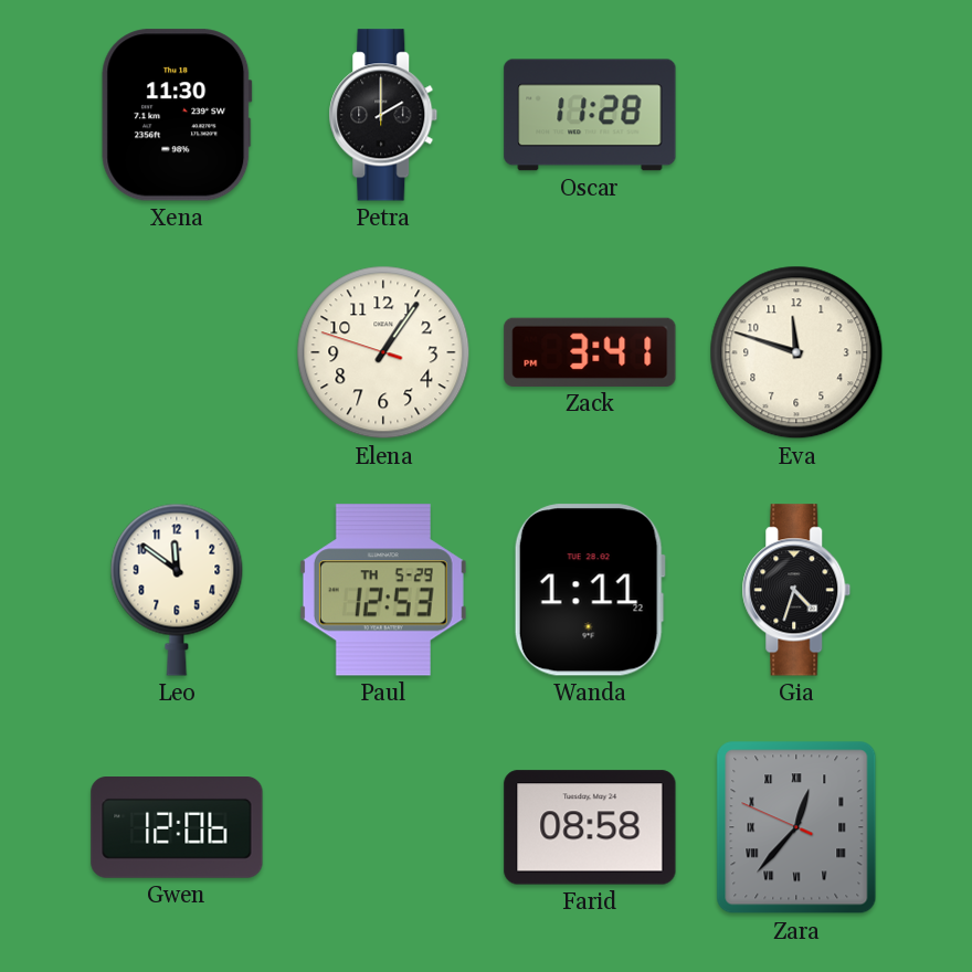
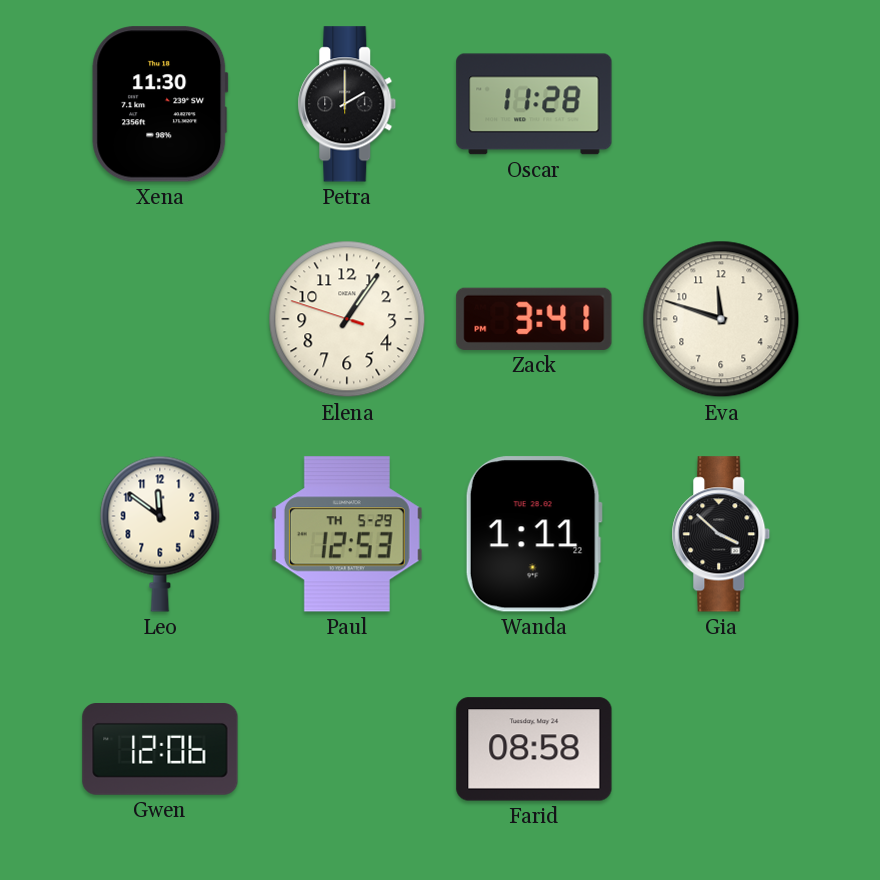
Gia: 4:33 -> 3:52
Zara: 12:36 -> none
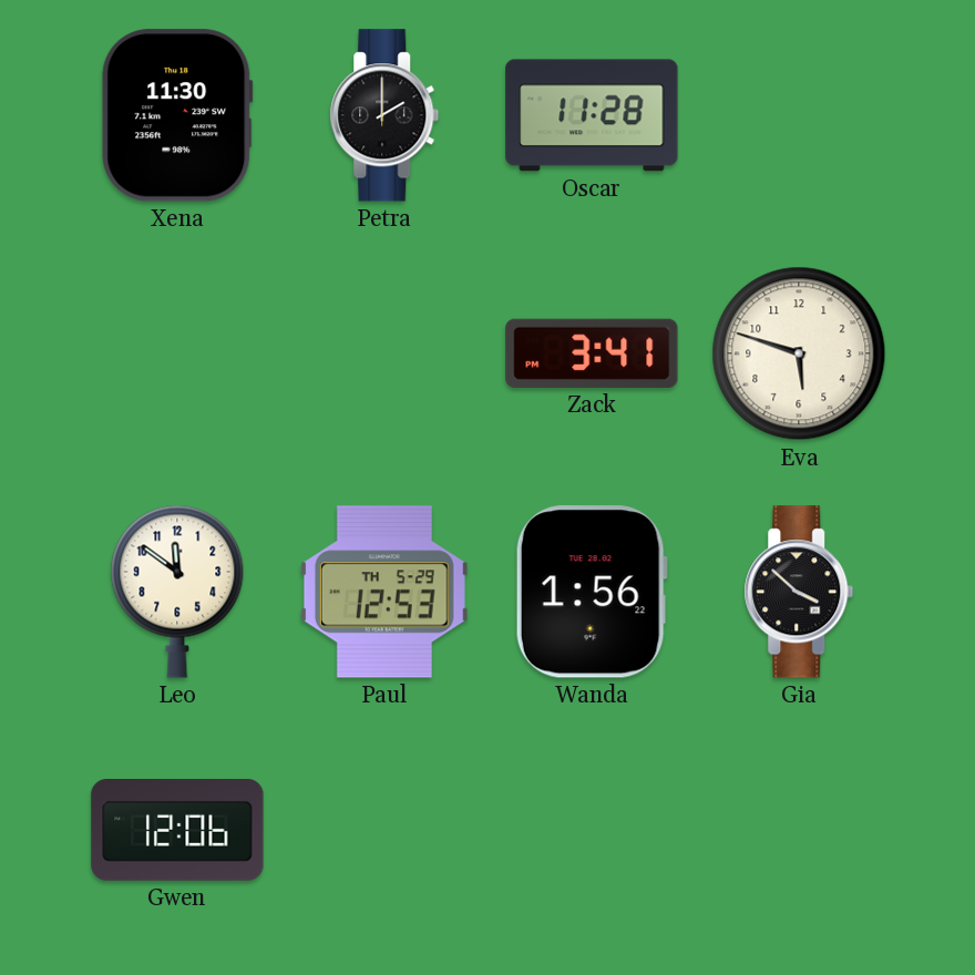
Elena: 1:05 -> none
Eva: 11:48 -> 5:48
Wanda: 1:11 -> 1:56
Farid: 08:58 -> none
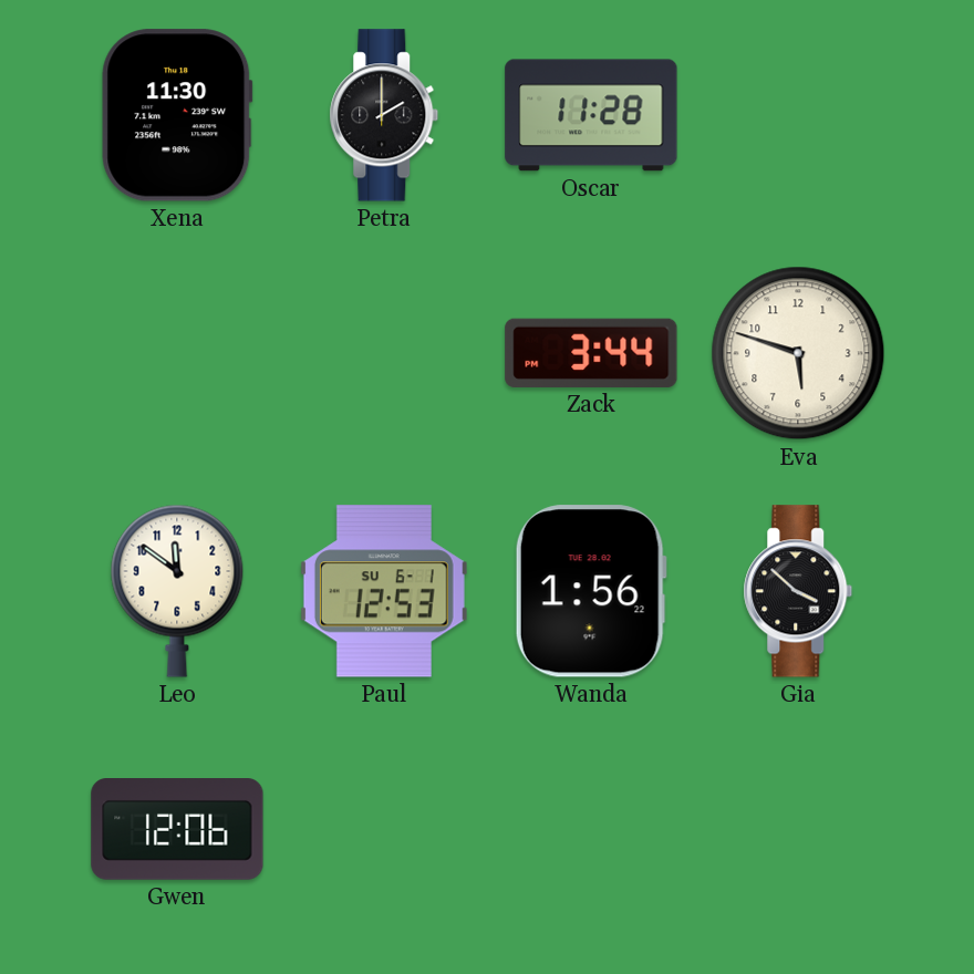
Zack: 3:41 -> 3:44
Paul date: TH 5-29 -> SU 6-1
